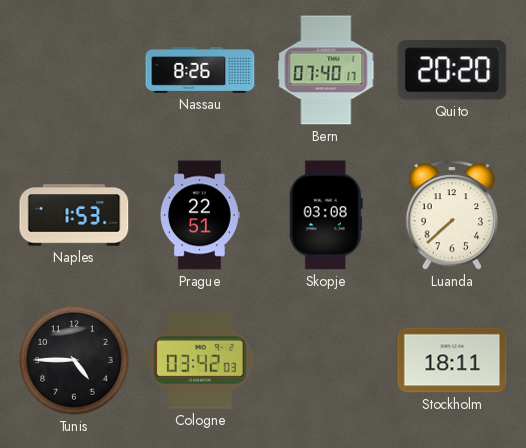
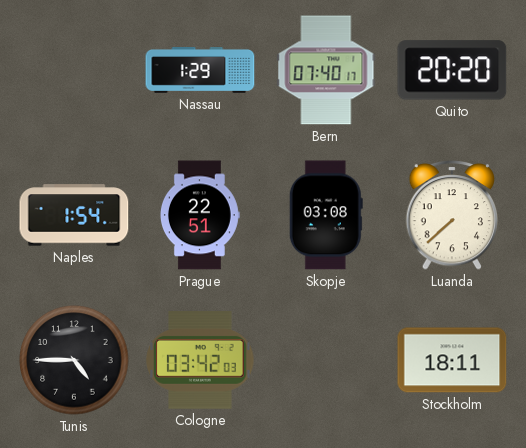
Nassau: 8:26 -> 1:29
Naples: 1:53 -> 1:54
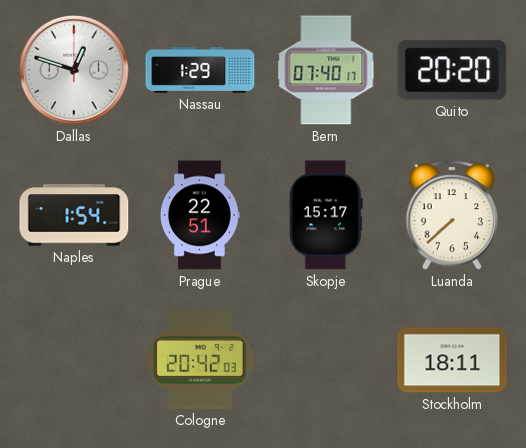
Dallas: none -> 12:48
Skopje: 03:08 -> 15:17
Tunis: 4:45 -> none
Cologne: 03:42 -> 20:42
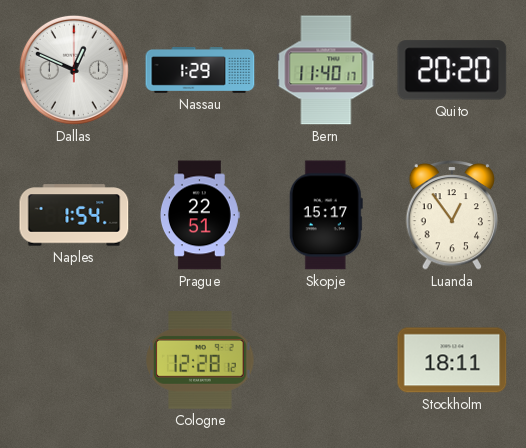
Dallas: 12:48 -> 12:49
Bern: 07:40 -> 11:40
Luanda: 7:38 -> 12:54
Cologne: 20:42 -> 12:28
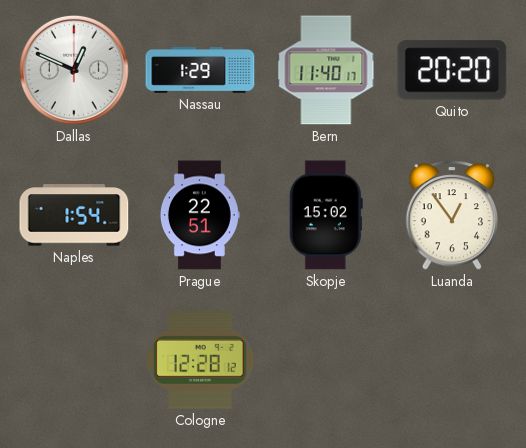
Skopje: 15:17 -> 15:02
Stockholm: 18:11 -> none
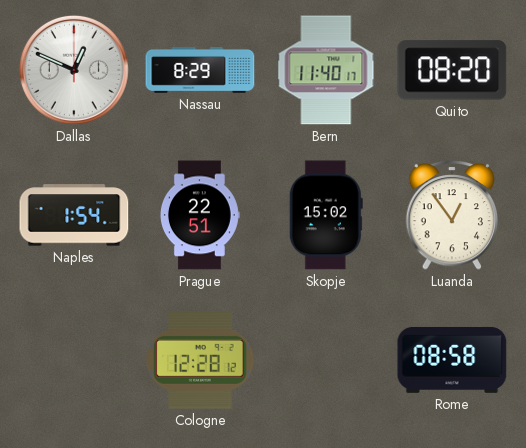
Nassau: 1:29 -> 8:29
Quito: 20:20 -> 08:20
Rome: none -> 08:58
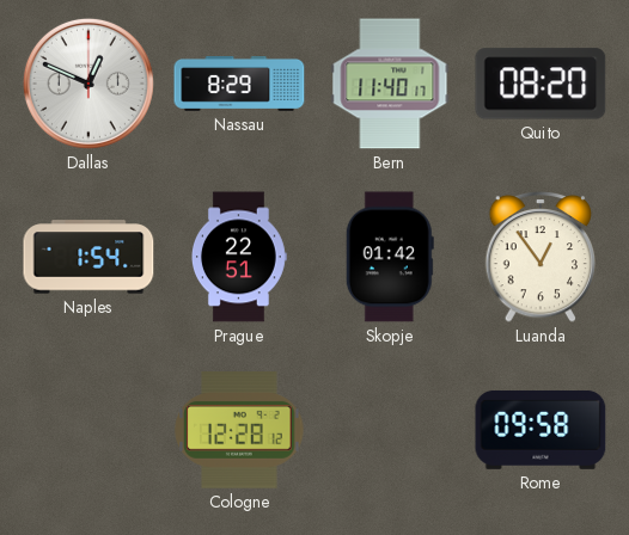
Skopje: 15:02 -> 01:42
Rome: 08:58 -> 09:58
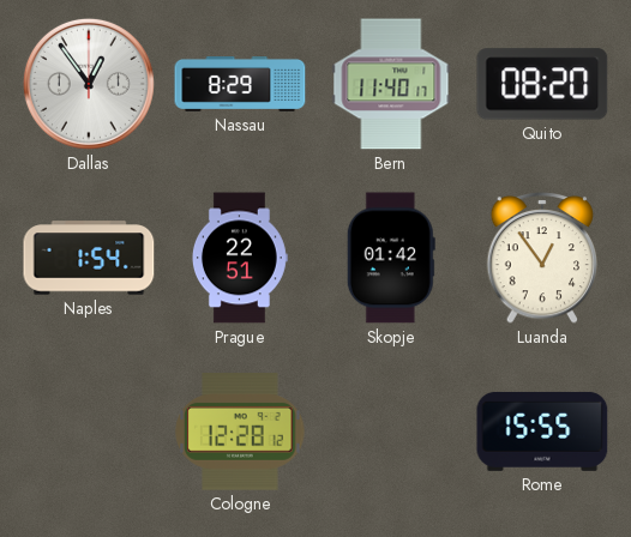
Dallas: 12:49 -> 12:54
Rome: 09:58 -> 15:55
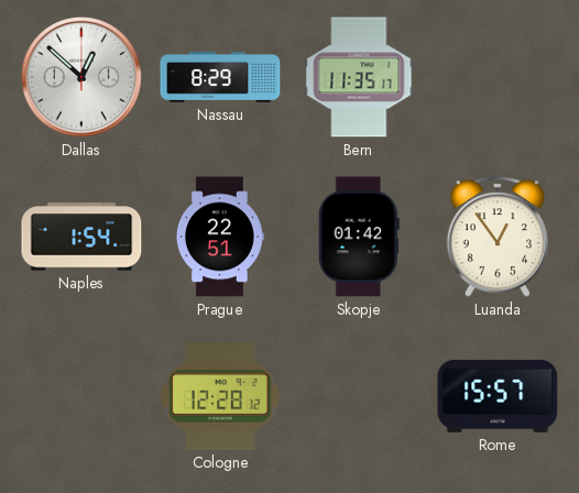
Dallas: 12:54 -> 12:52
Bern: 11:40 -> 11:35
Quito: 08:20 -> none
Rome: 15:55 -> 15:57
